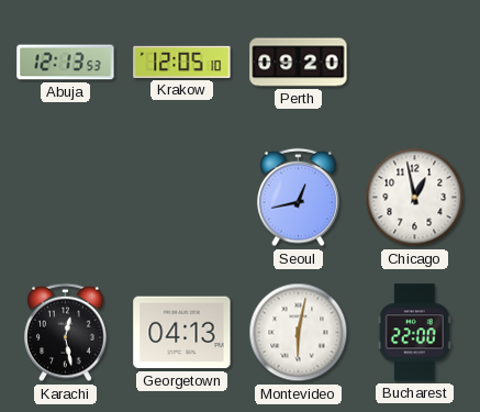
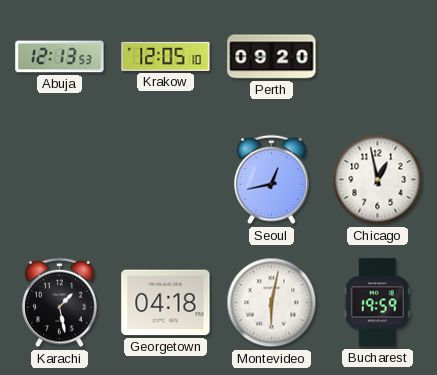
Karachi: 12:28 -> 1:28
Georgetown: 04:13 -> 04:18
Bucharest: 22:00 -> 19:59
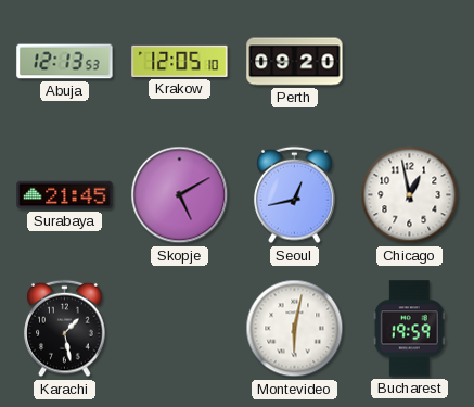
Surabaya: none -> 21:45
Skopje: none -> 5:10
Georgetown: 04:18 -> none
